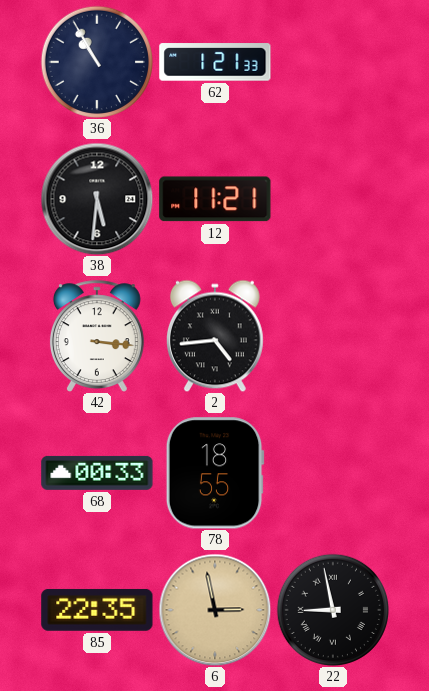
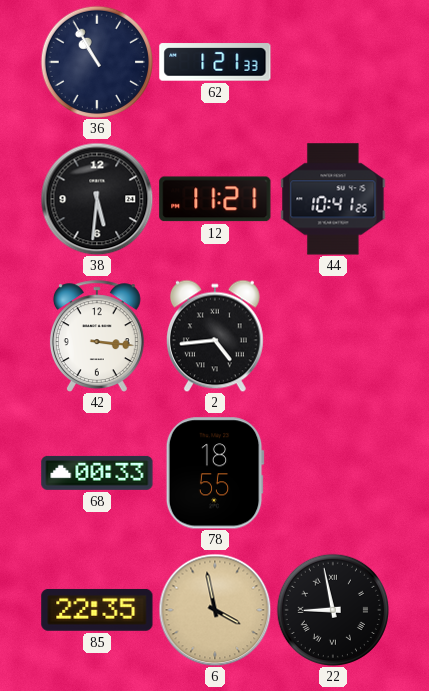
44: none -> 10:41
6: 2:58 -> 3:58
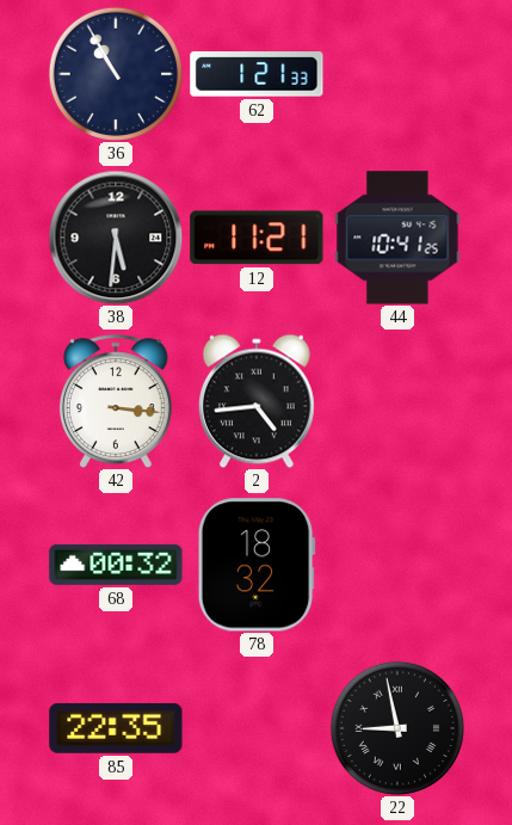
68: 00:33 -> 00:32
78: 18:55 -> 18:32
6: 3:58 -> none
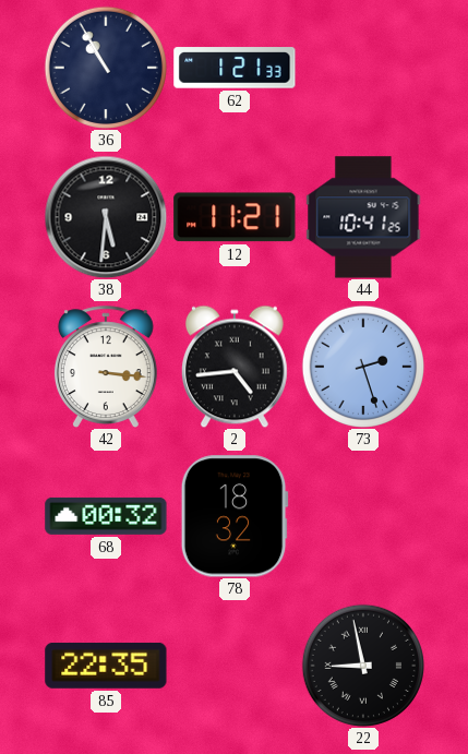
73: none -> 2:27
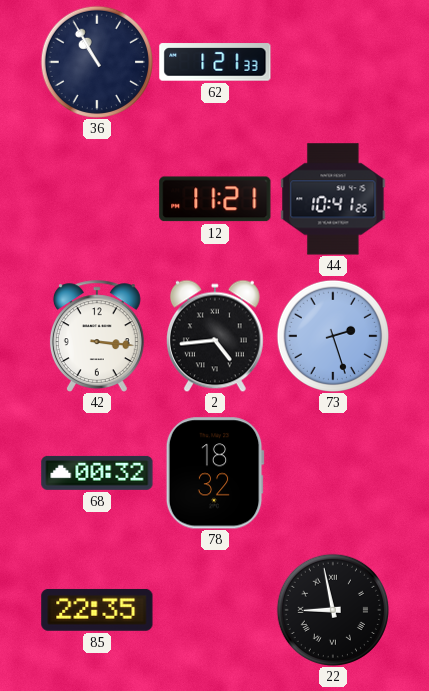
38: 5:31 -> none
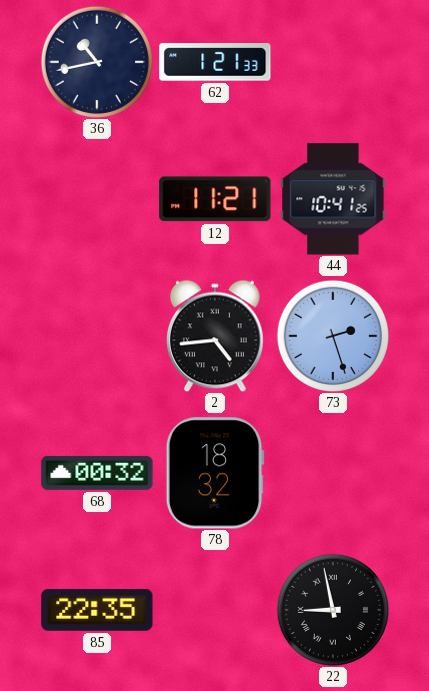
36: 10:55 -> 10:43
42: 3:16 -> none
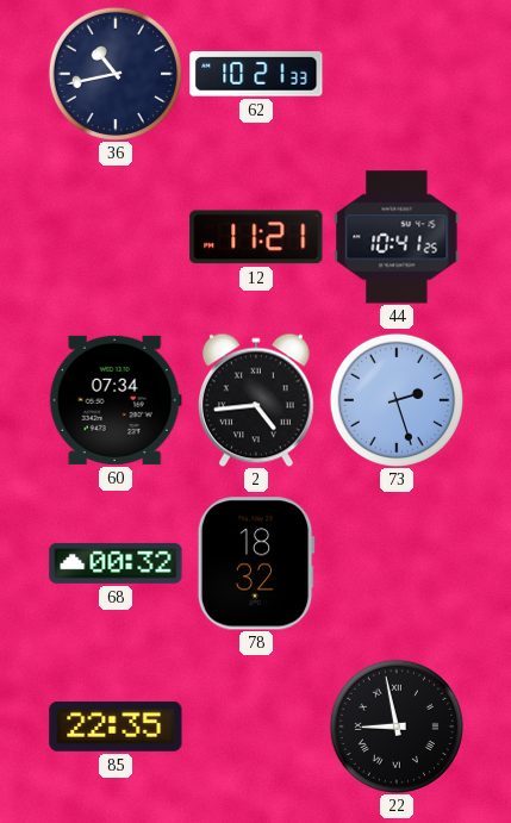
62: 1:21 -> 10:21
60: none -> 07:34
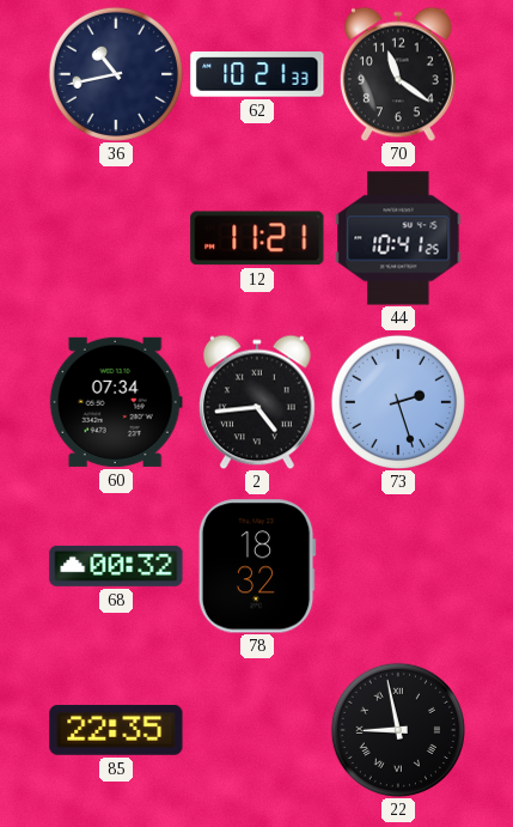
70: none -> 11:21
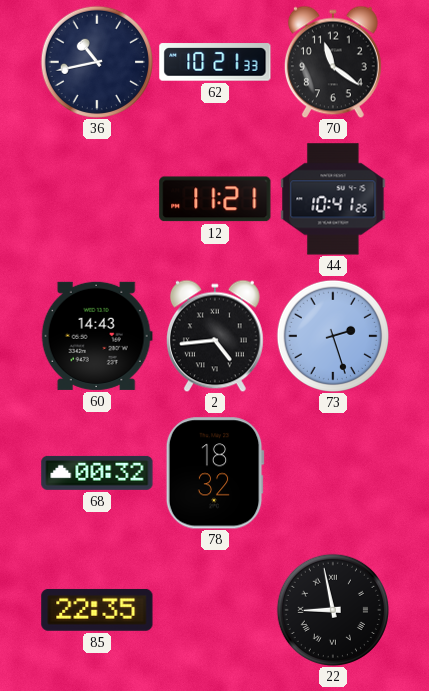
60: 07:34 -> 14:43
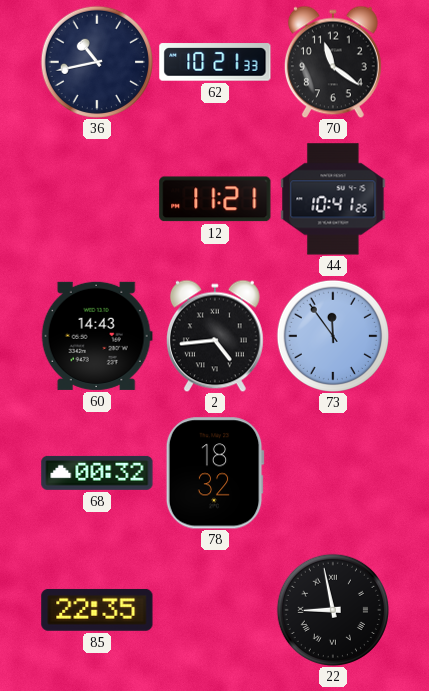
73: 2:27 -> 11:54
